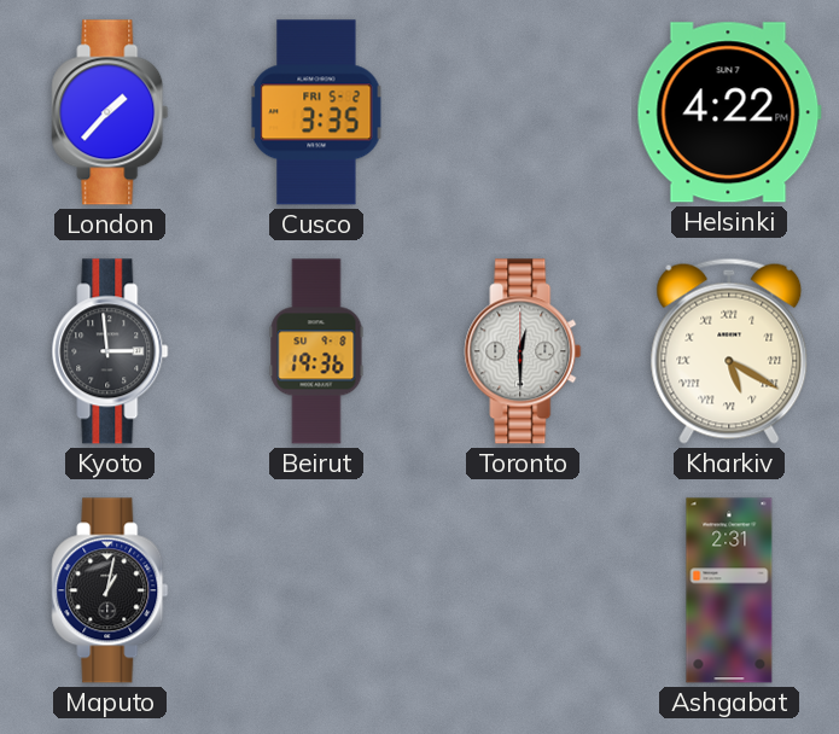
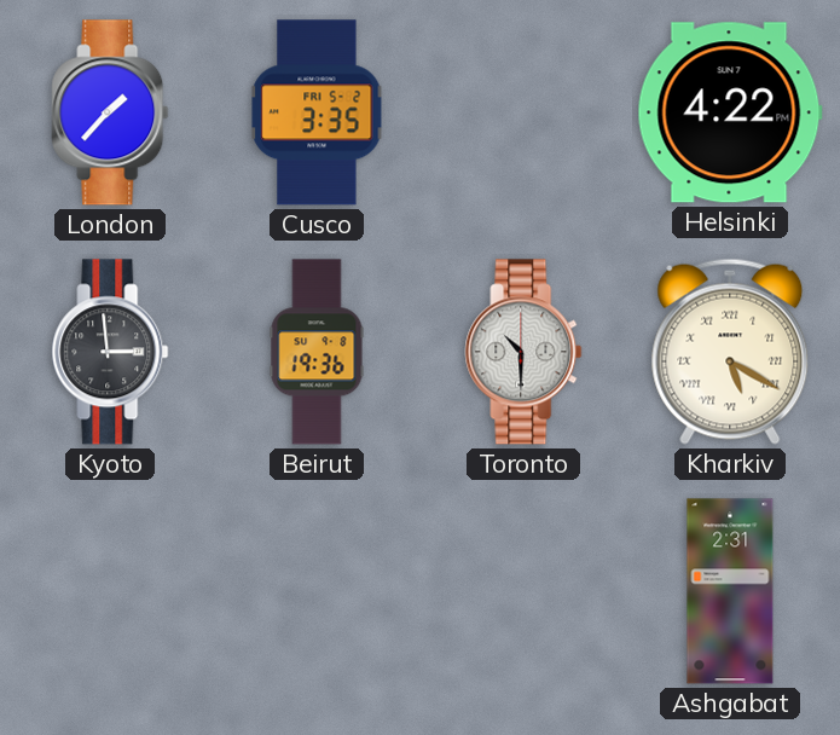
Toronto: 12:30 -> 10:30
Maputo: 1:02 -> none
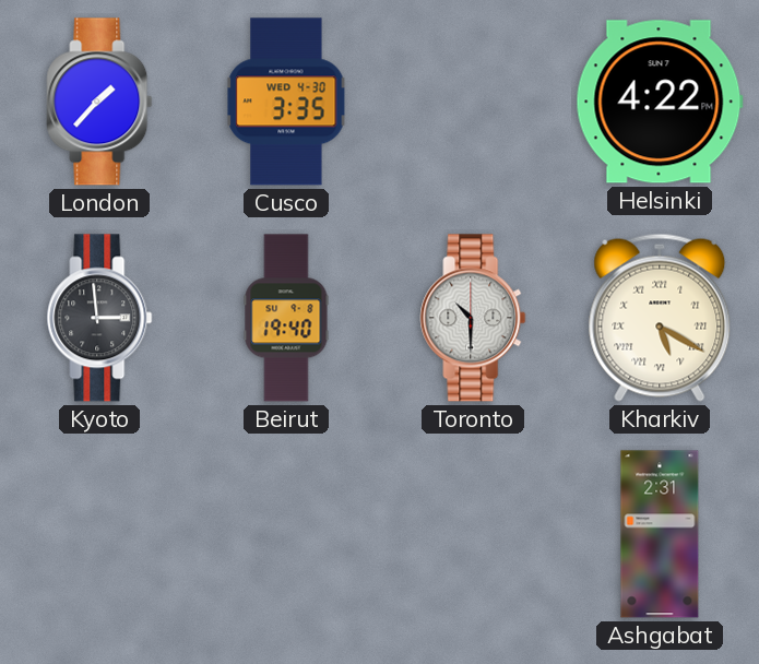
Cusco date: FRI 5-2 -> WED 4-30
Beirut: 19:36 -> 19:40
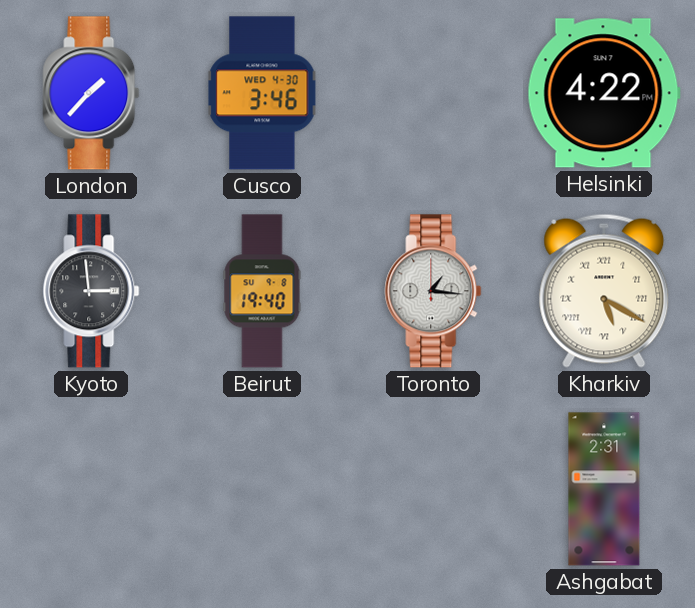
Cusco: 3:35 -> 3:46
Toronto: 10:30 -> 1:16
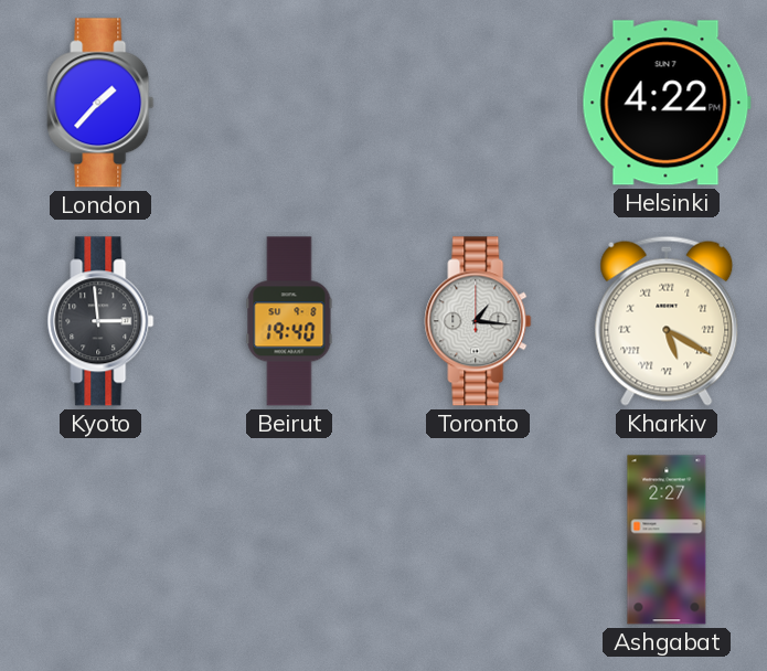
Cusco: 3:46 -> none
Ashgabat: 2:31 -> 2:27
